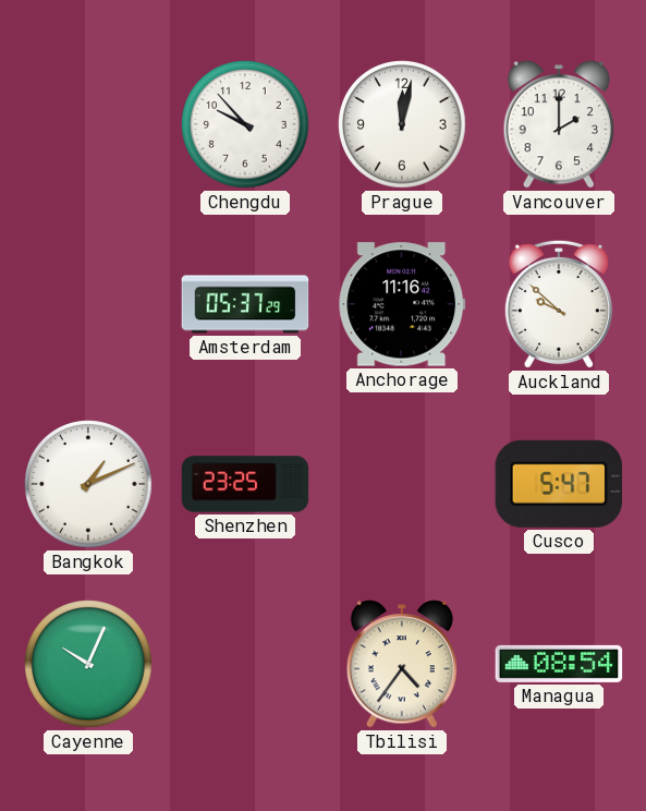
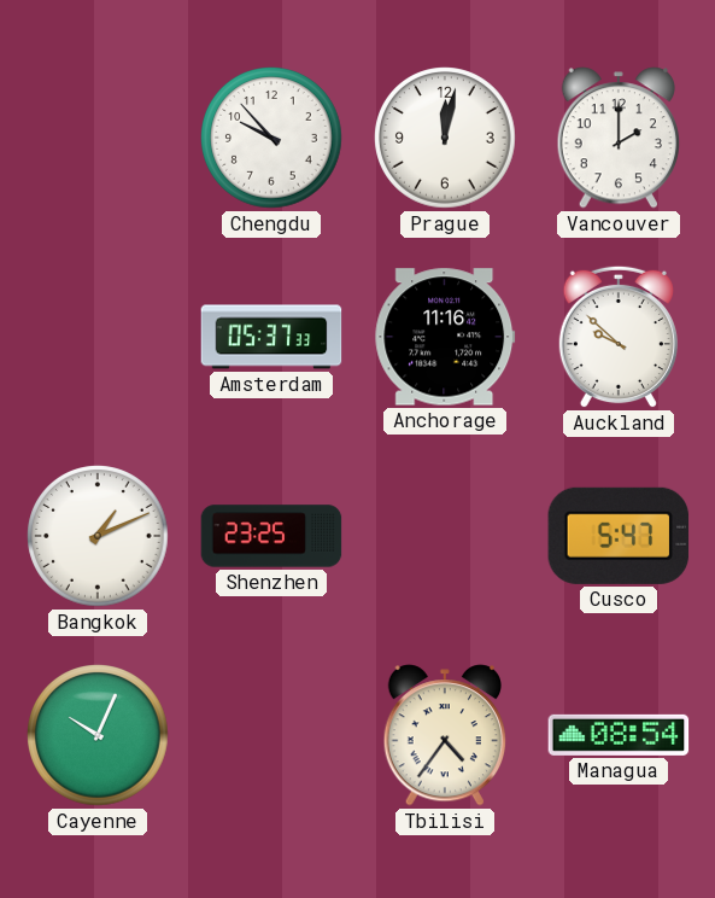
Amsterdam: 05:37:29 -> 05:37:33
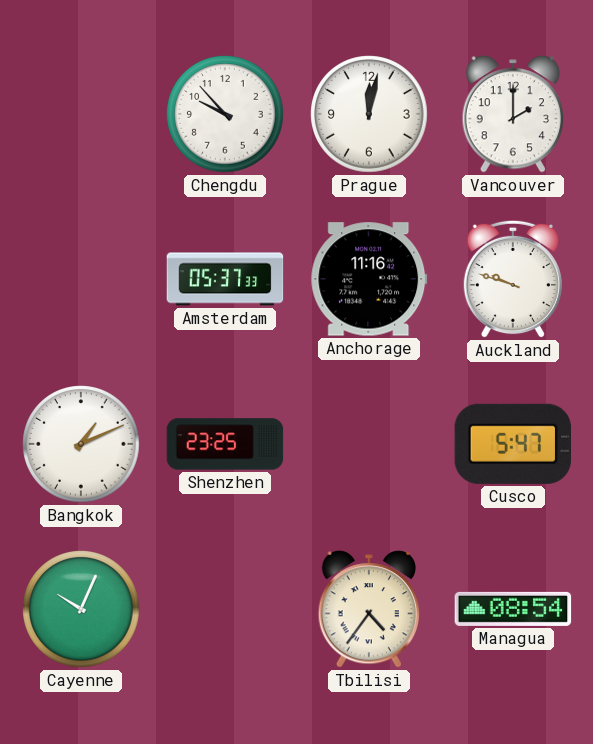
Auckland: 9:52 -> 9:48
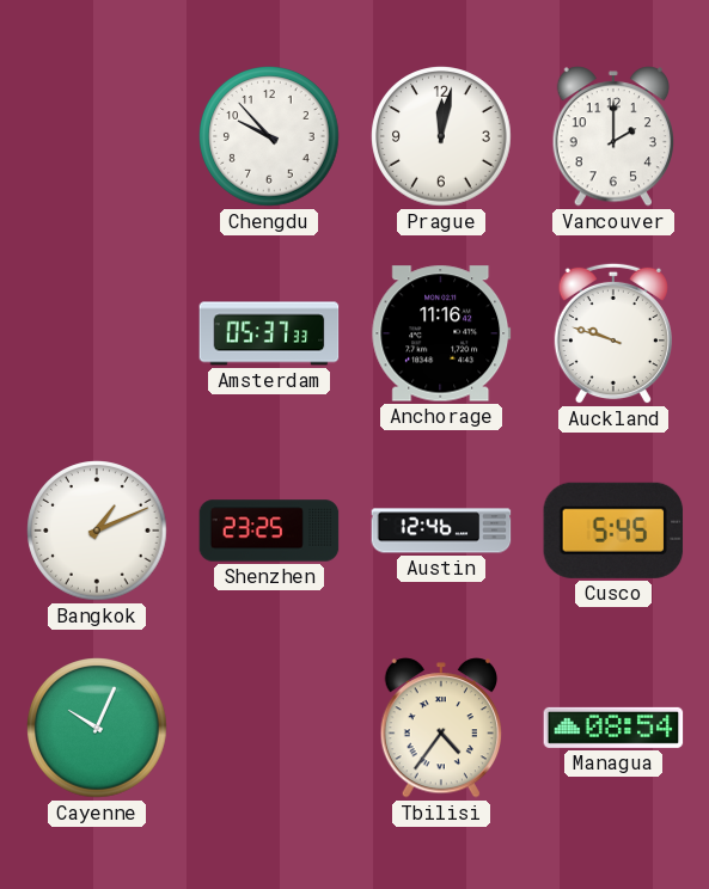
Austin: none -> 12:46
Cusco: 5:47 -> 5:45
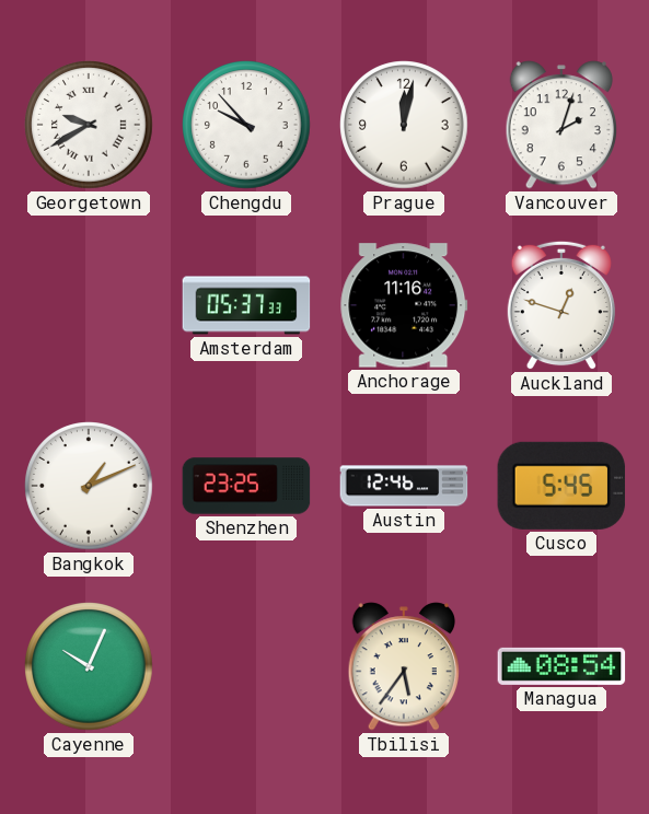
Georgetown: none -> 9:40
Vancouver: 2:00 -> 2:03
Auckland: 9:48 -> 12:48
Tbilisi: 4:36 -> 5:36
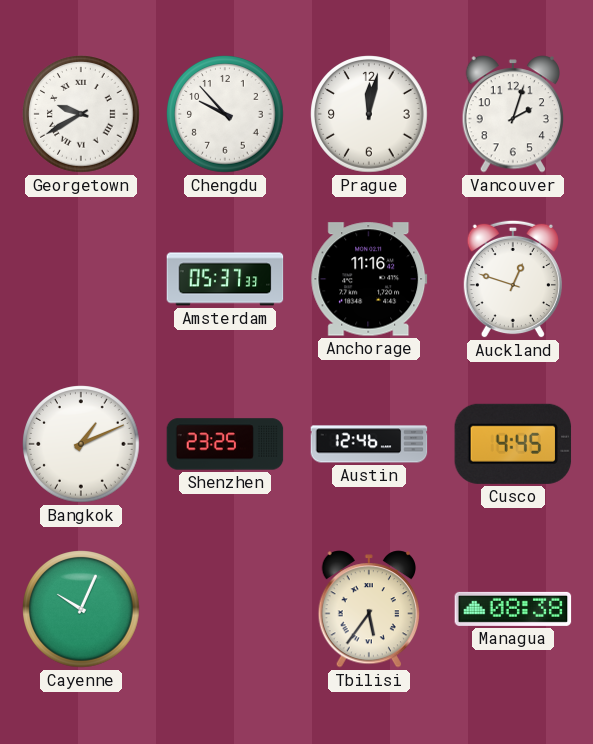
Cusco: 5:45 -> 4:45
Managua: 08:54 -> 08:38
